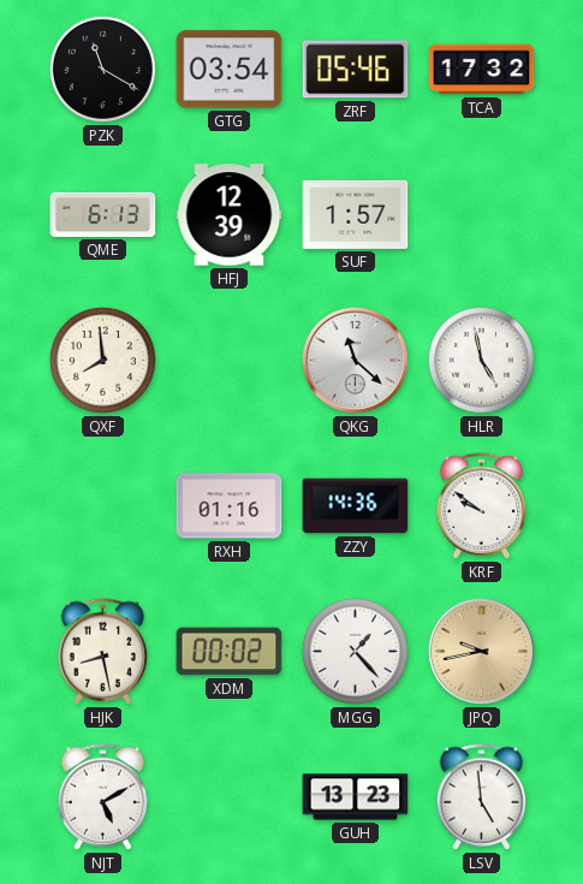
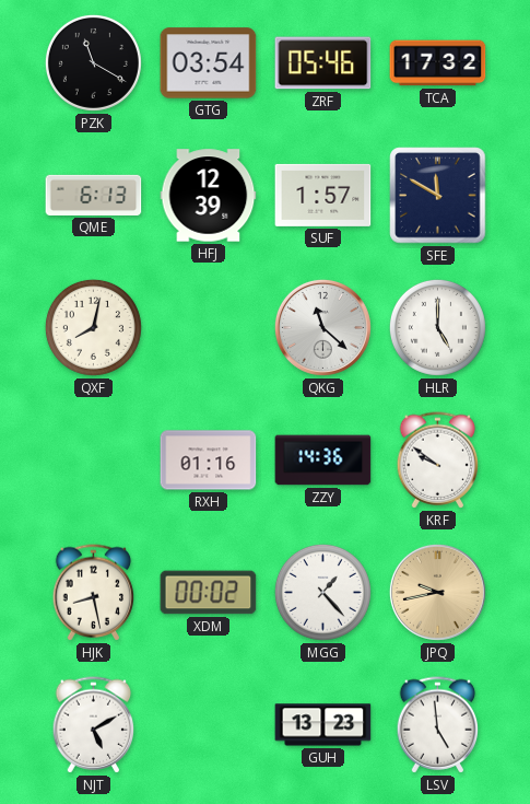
SFE: none -> 11:50
QXF: 7:59 -> 8:02
HLR: 4:58 -> 5:00
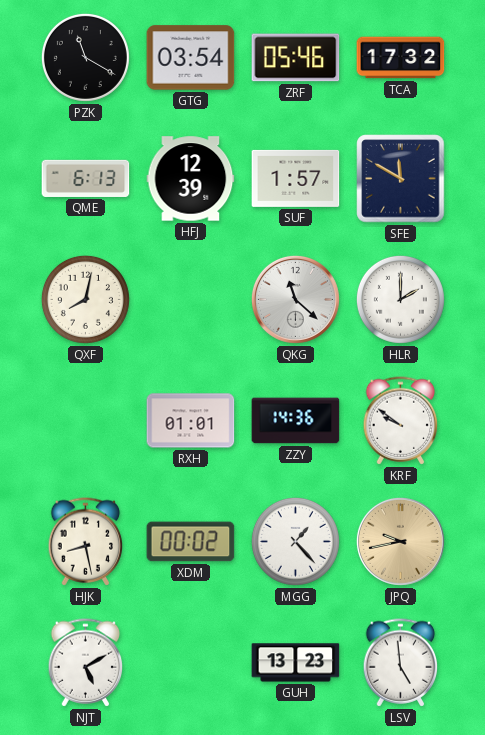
HLR: 5:00 -> 2:00
RXH: 01:16 -> 01:01
